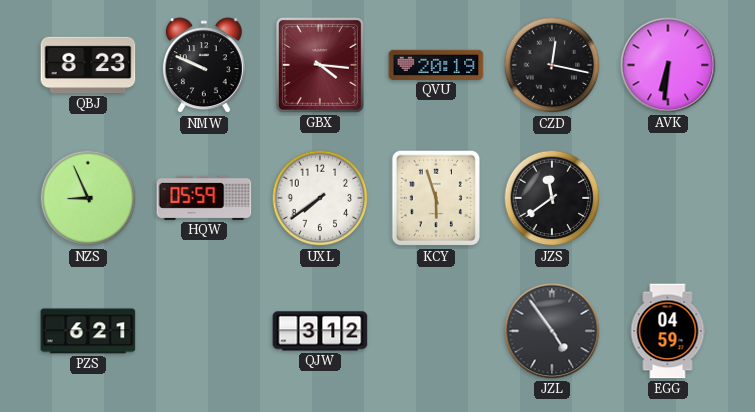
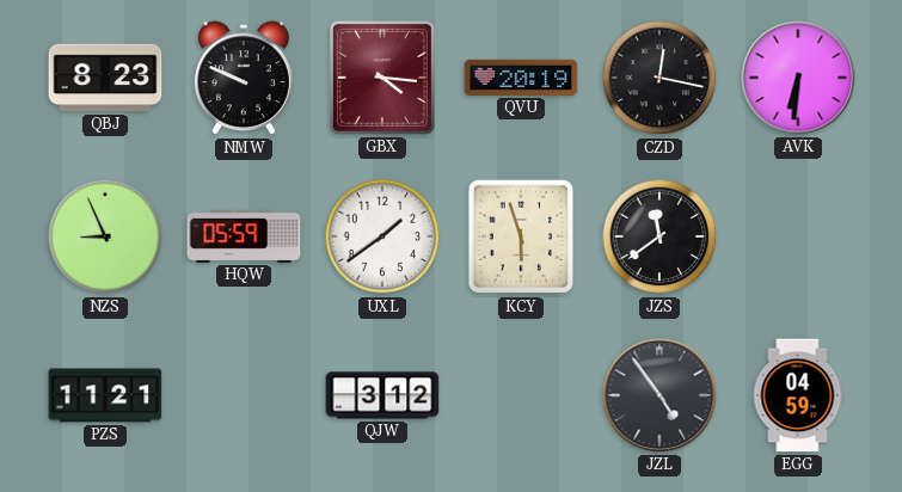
UXL: 7:39 -> 1:39
PZS: 6:21 -> 11:21
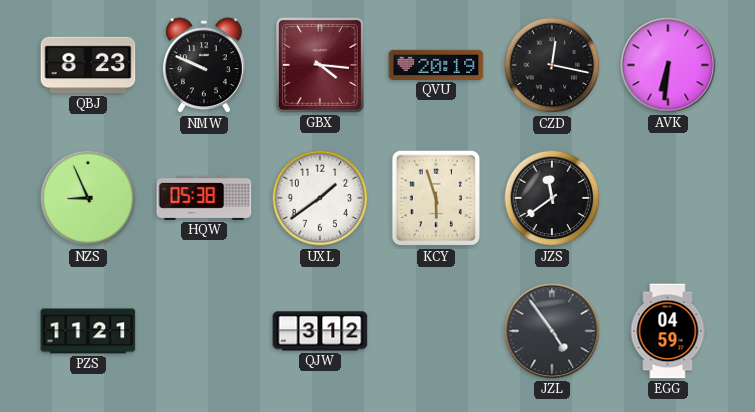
HQW: 05:59 -> 05:38
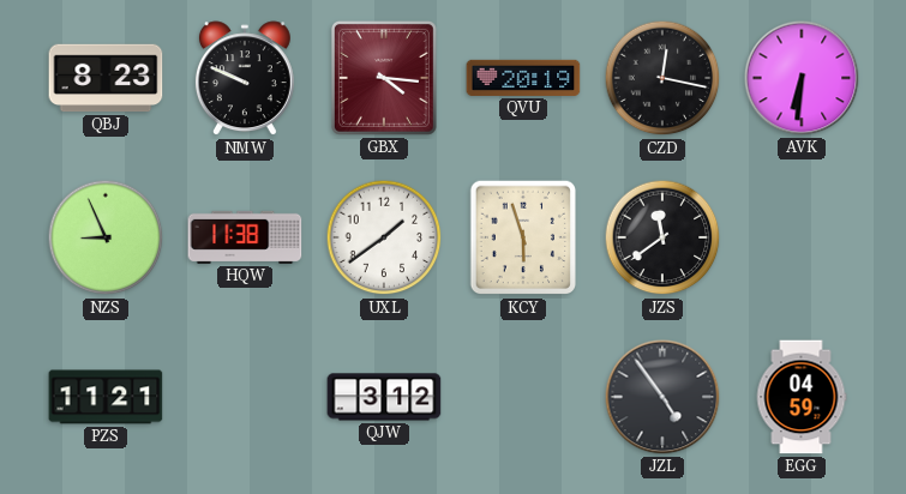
HQW: 05:38 -> 11:38
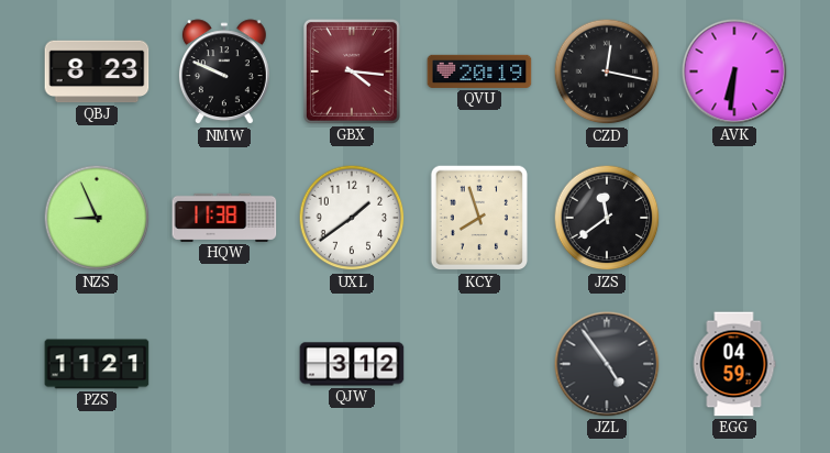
KCY: 5:57 -> 7:57
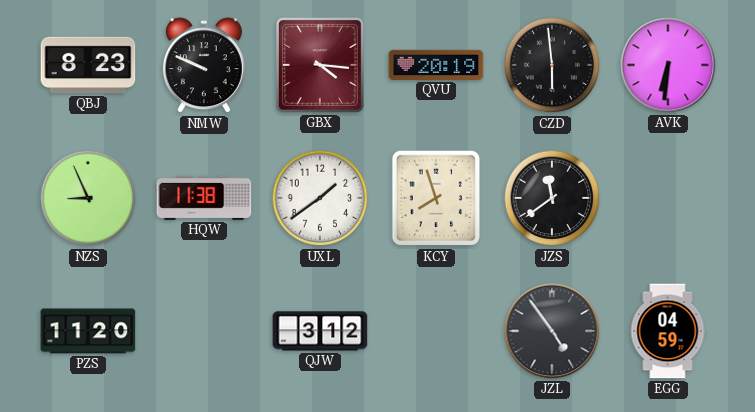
CZD: 12:17 -> 5:59
PZS: 11:21 -> 11:20
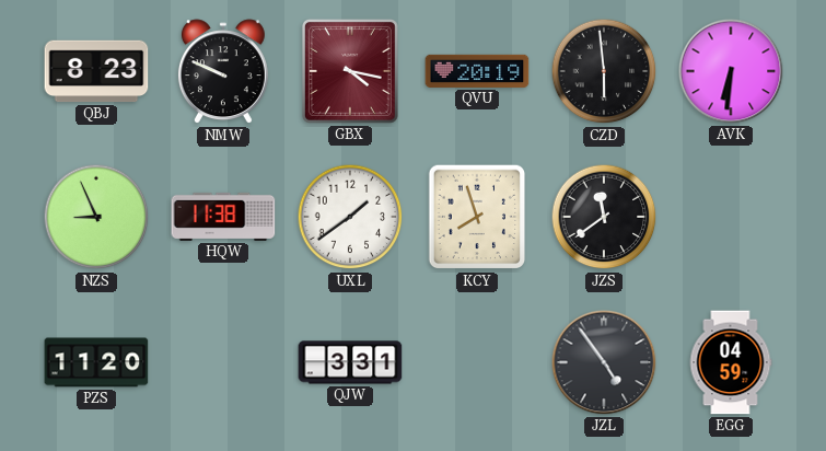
GBX: 4:16 -> 4:17
QJW: 3:12 -> 3:31
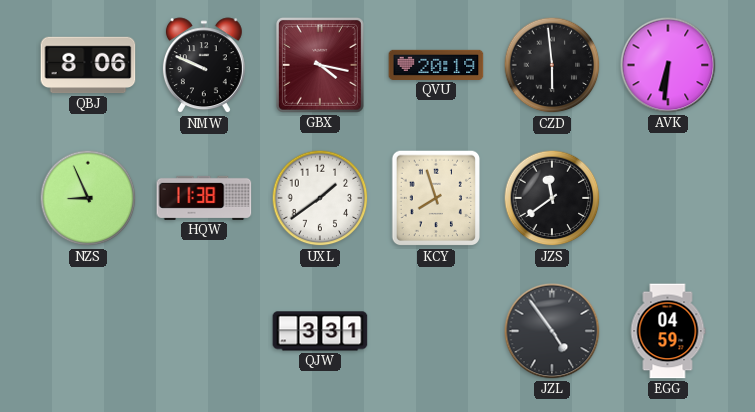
QBJ: 8:23 -> 8:06
PZS: 11:20 -> none
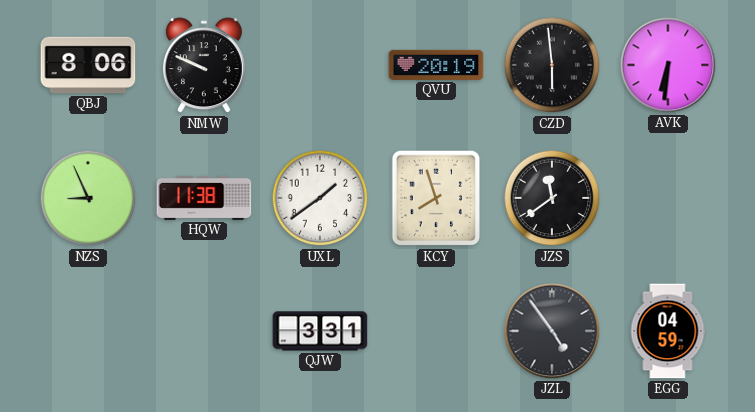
GBX: 4:17 -> none
